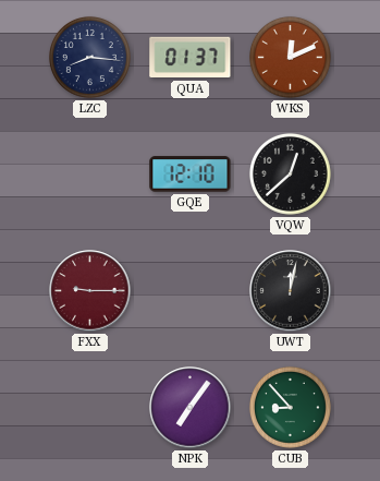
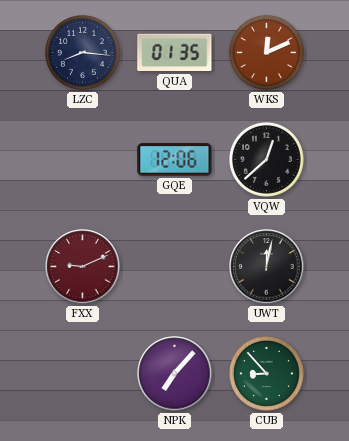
QUA: 01:37 -> 01:35
GQE: 12:10 -> 12:06
FXX: 9:15 -> 9:11
NPK: 7:06 -> 7:07
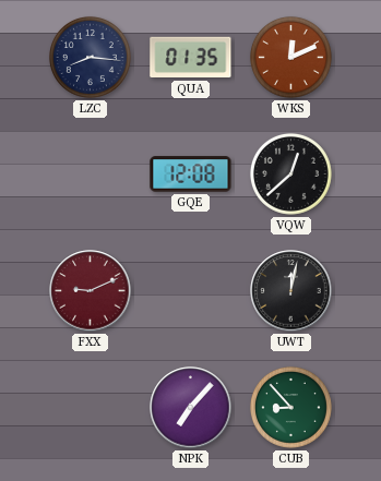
GQE: 12:06 -> 12:08
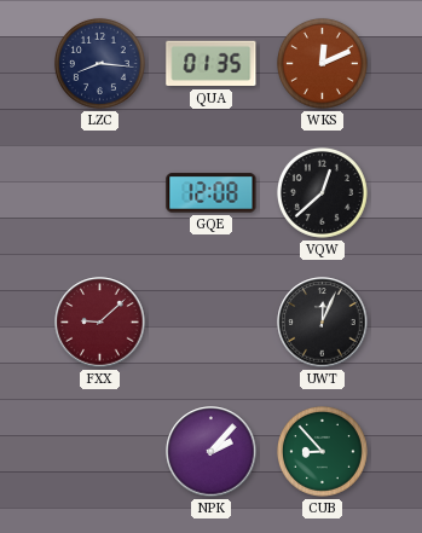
FXX: 9:11 -> 9:08
UWT: 12:02 -> 12:04
NPK: 7:07 -> 2:07
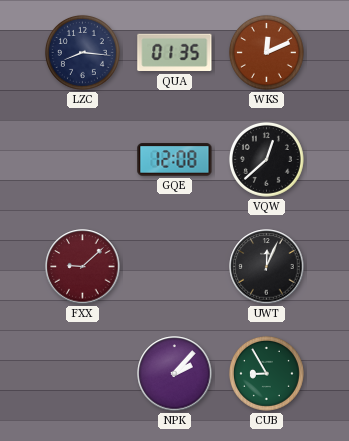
CUB: 8:53 -> 8:55
